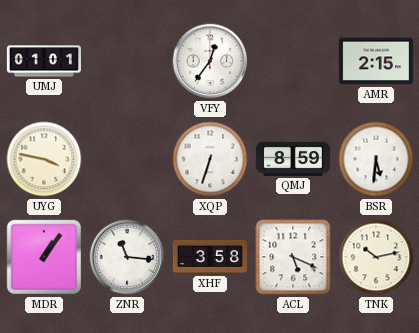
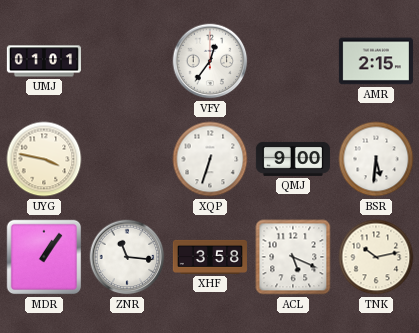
QMJ: 8:59 -> 9:00
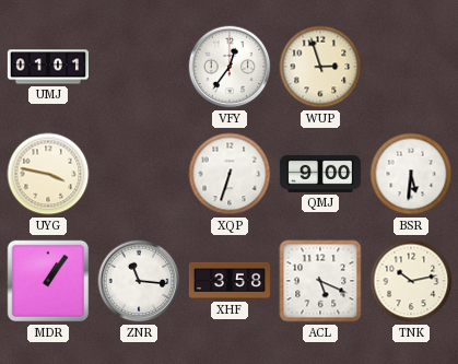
WUP: none -> 2:57
AMR: 2:15 -> none
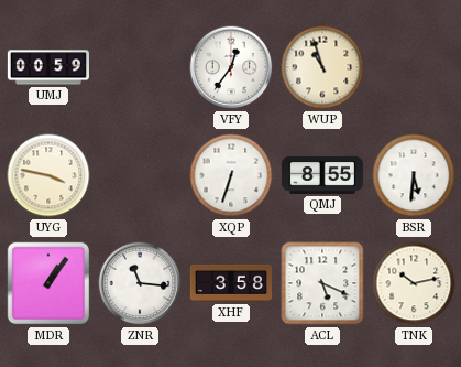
UMJ: 01:01 -> 00:59
WUP: 2:57 -> 10:57
QMJ: 9:00 -> 8:55
